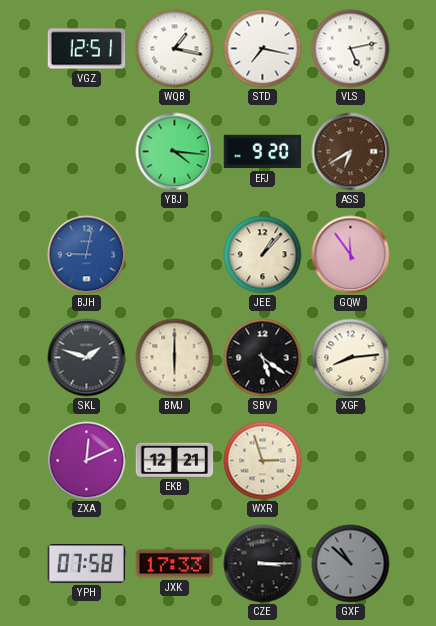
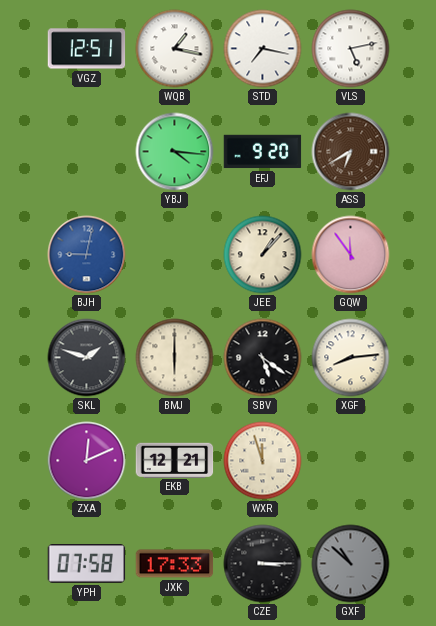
WXR: 2:57 -> 11:57
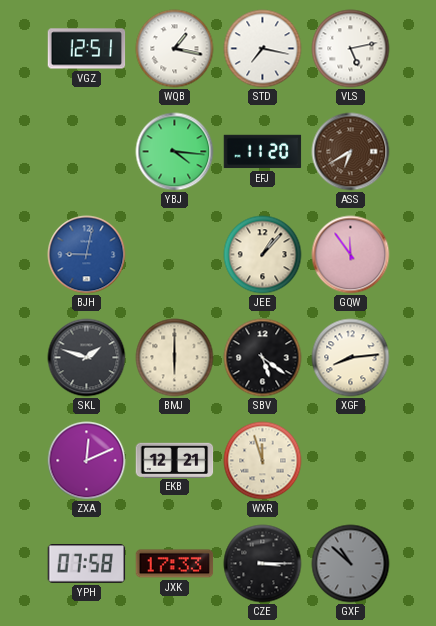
EFJ: 9:20 -> 11:20
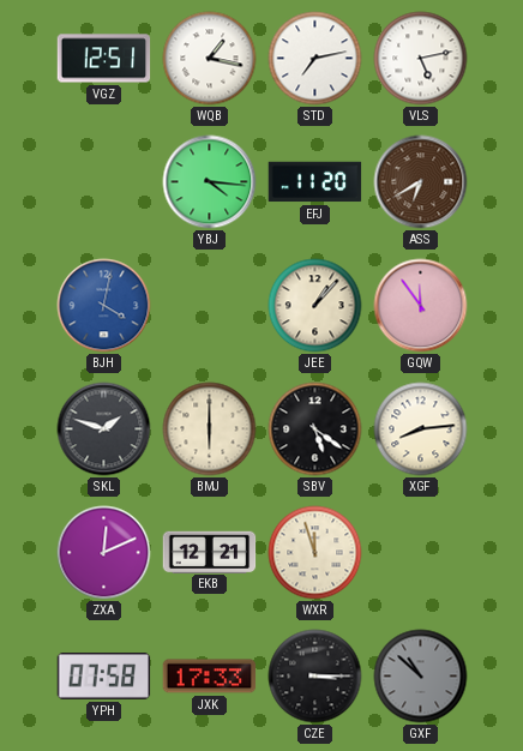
STD: 7:17 -> 7:13
BJH: 9:02 -> 4:02
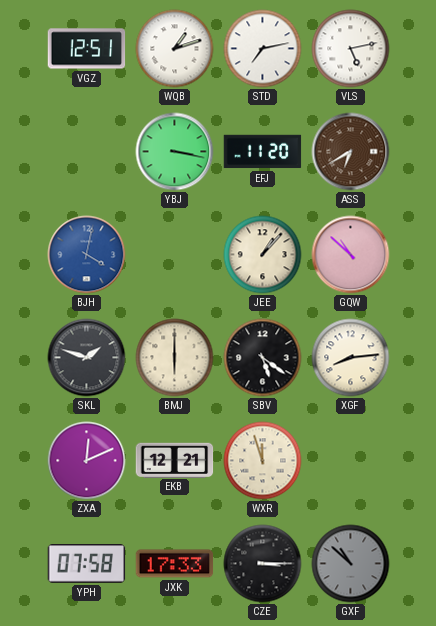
WQB: 1:17 -> 1:12
YBJ: 4:16 -> 3:17
GQW: 11:54 -> 10:52
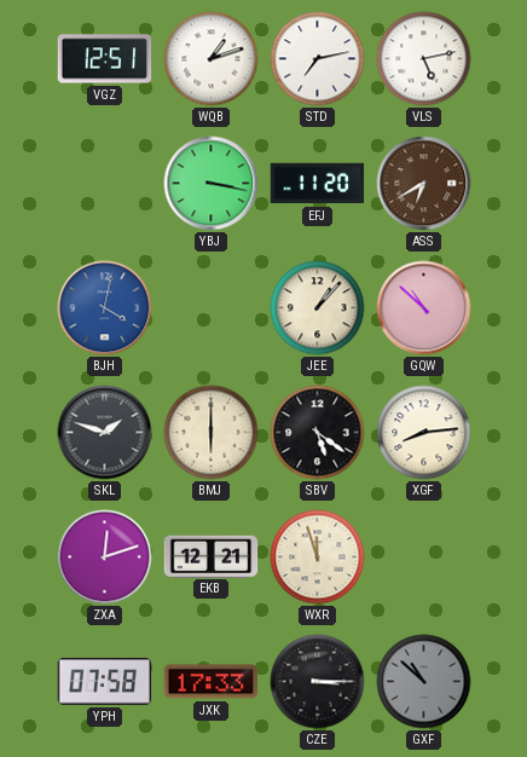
ZXA: 12:11 -> 12:12
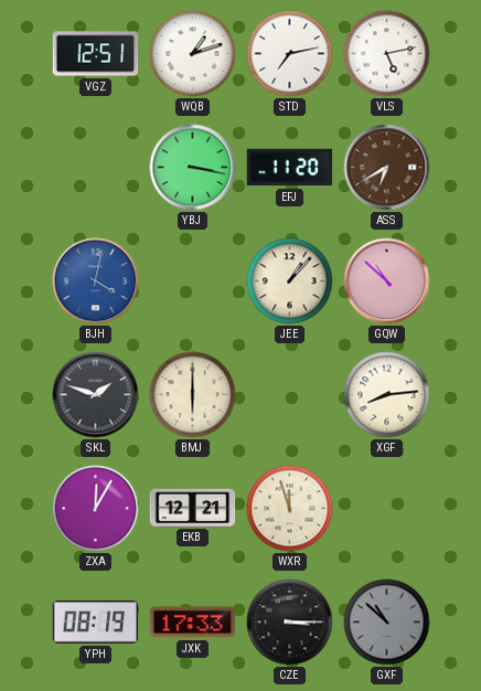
SBV: 5:21 -> none
ZXA: 12:12 -> 12:05
YPH: 07:58 -> 08:19
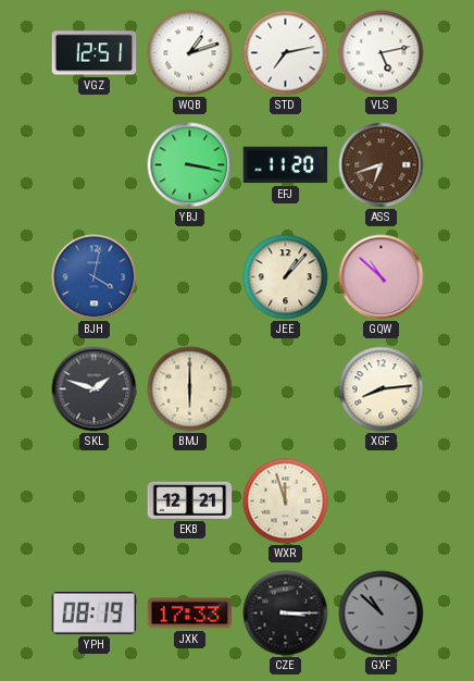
ASS: 6:40 -> 6:42
ZXA: 12:05 -> none
